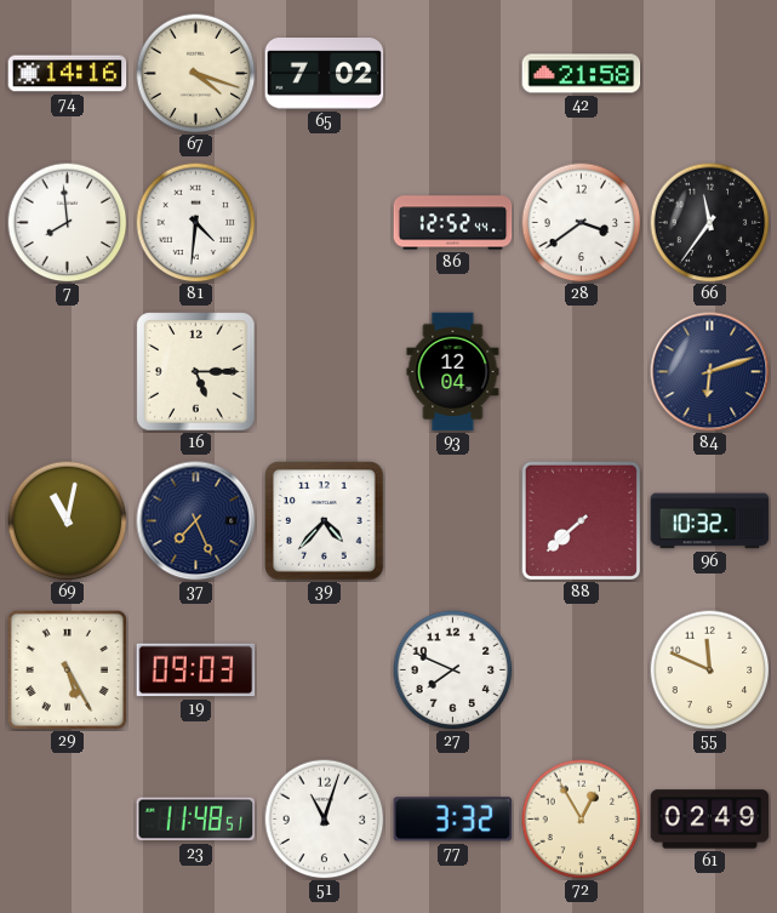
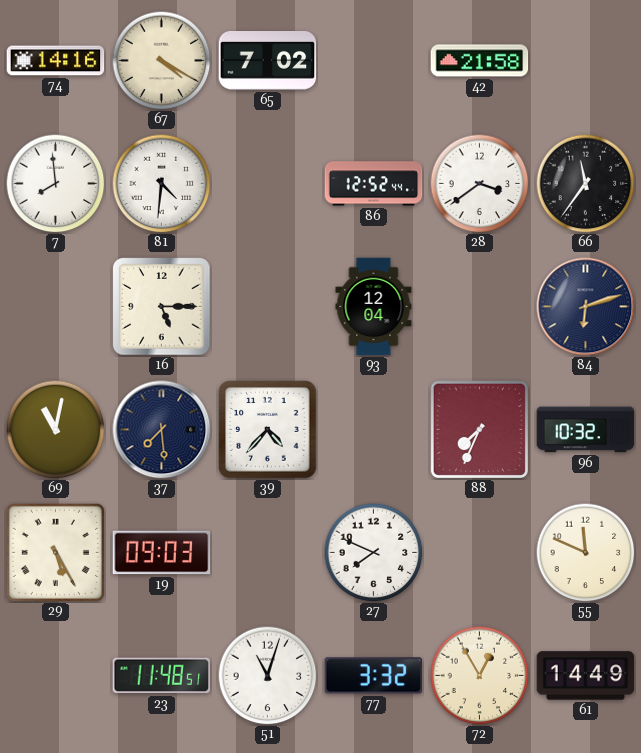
67: 4:18 -> 4:20
37: 7:26 -> 7:29
88: 7:38 -> 7:34
61: 02:49 -> 14:49
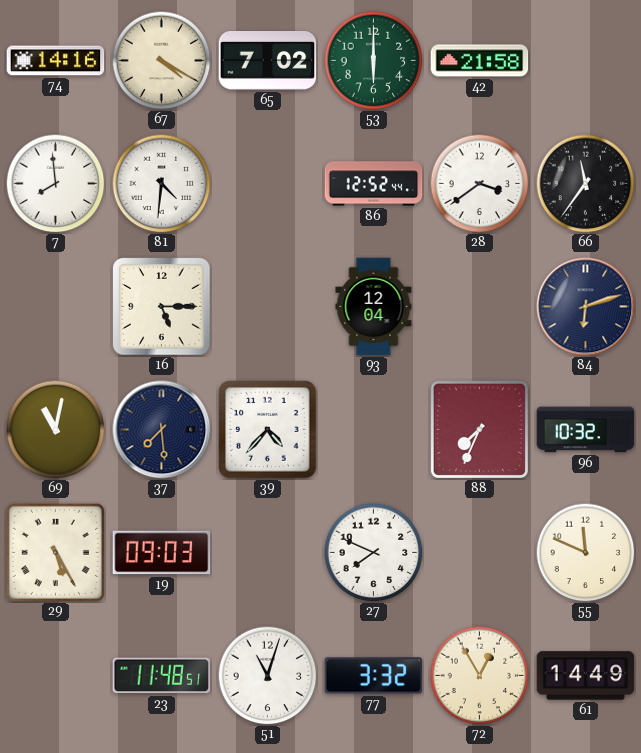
53: none -> 6:00
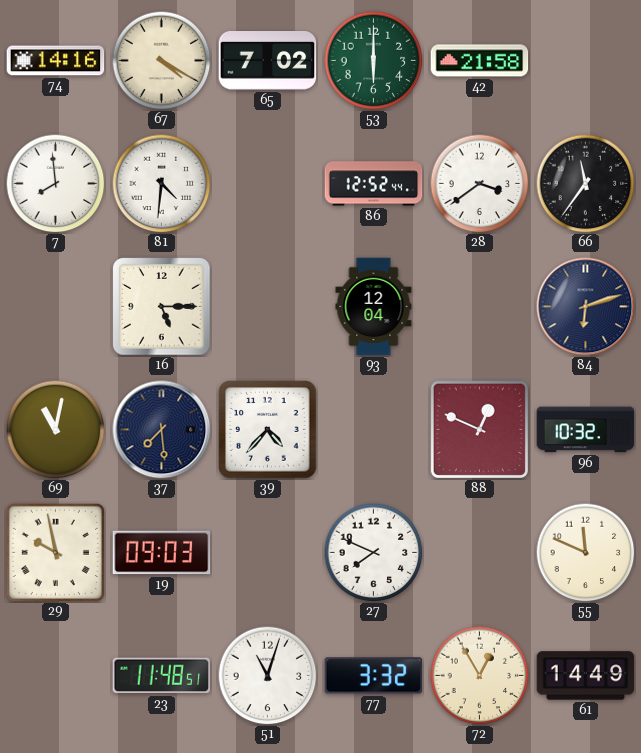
88: 7:34 -> 12:49
29: 5:25 -> 9:58
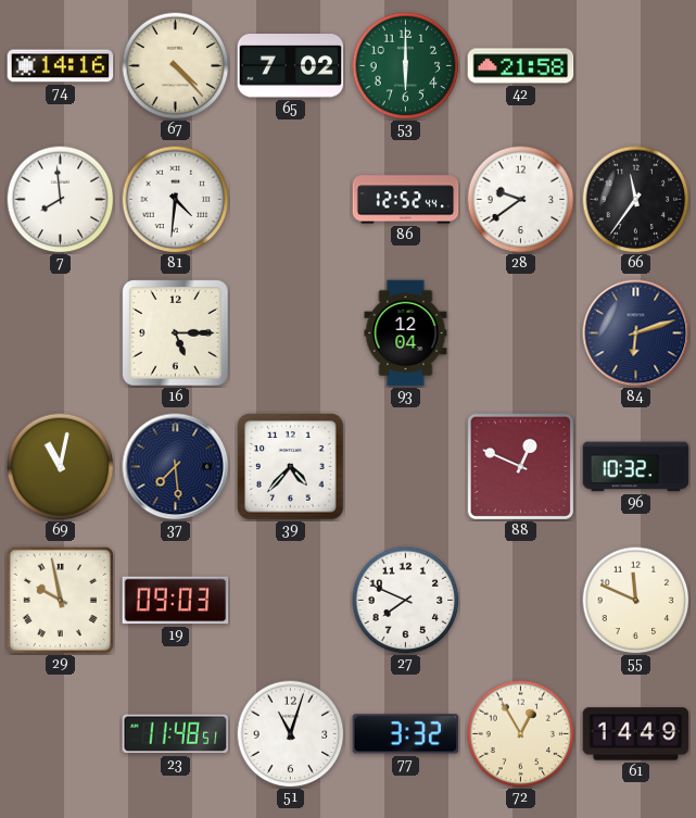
67: 4:20 -> 4:23
28: 3:39 -> 9:39
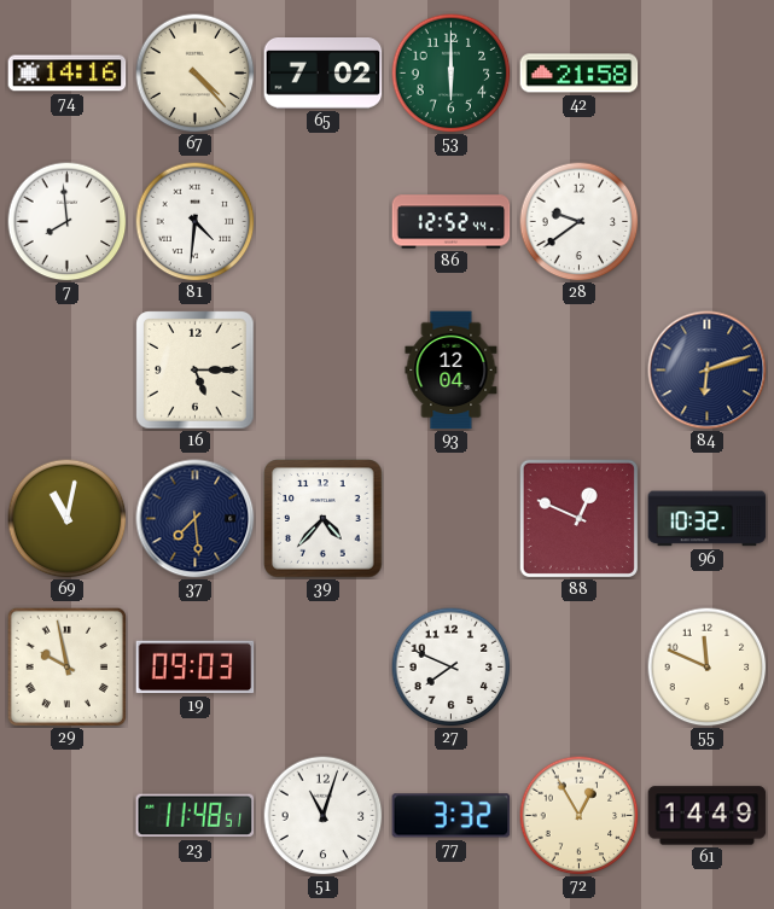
66: 11:36 -> none
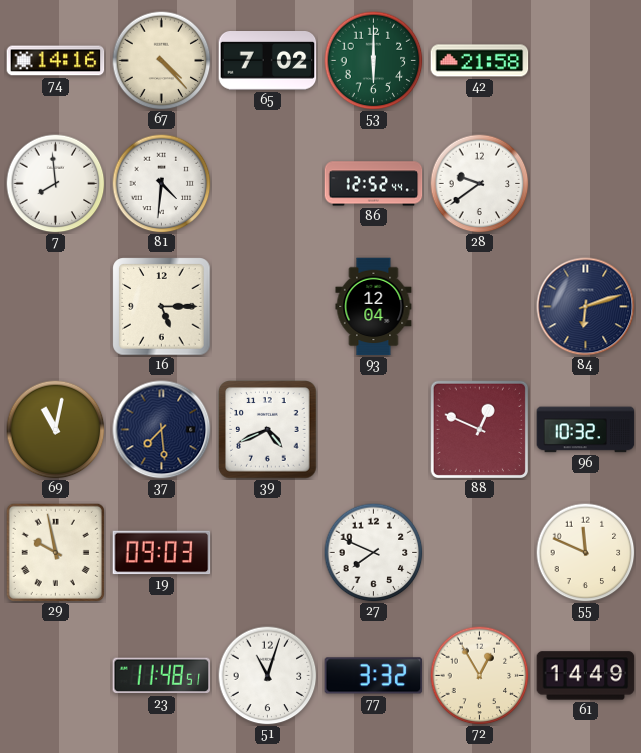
39: 4:37 -> 4:41
